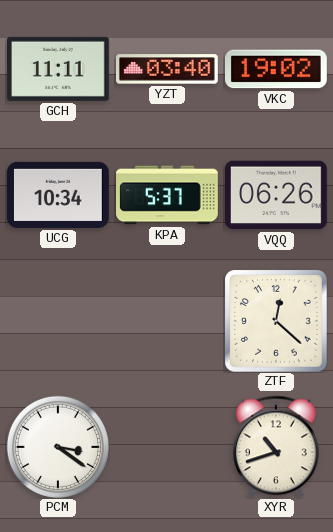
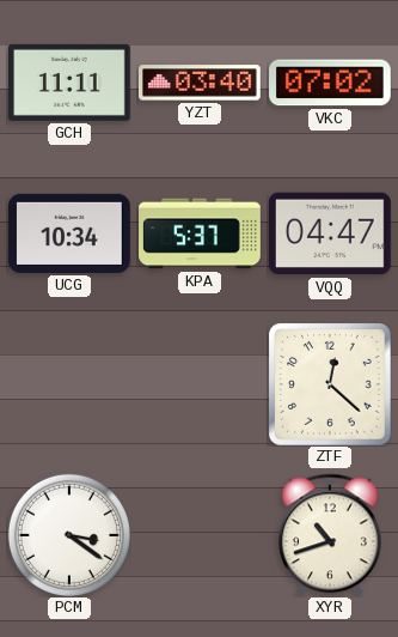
VKC: 19:02 -> 07:02
VQQ: 06:26 -> 04:47
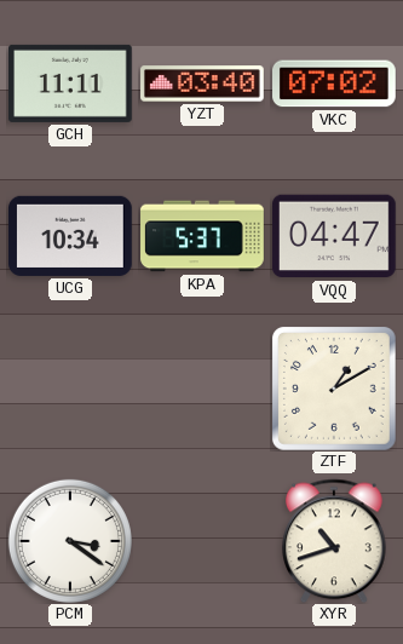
ZTF: 12:22 -> 1:10
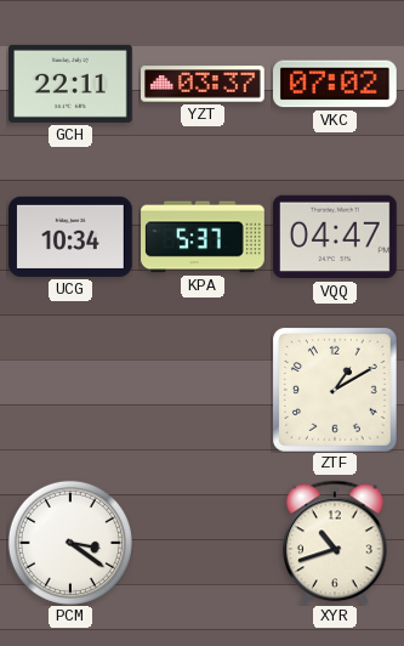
GCH: 11:11 -> 22:11
YZT: 03:40 -> 03:37
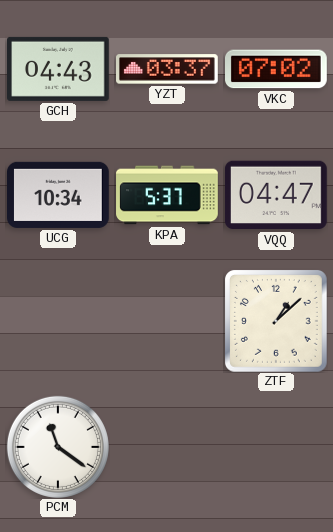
GCH: 22:11 -> 04:43
ZTF: 1:10 -> 1:08
PCM: 3:21 -> 11:21
XYR: 10:42 -> none
